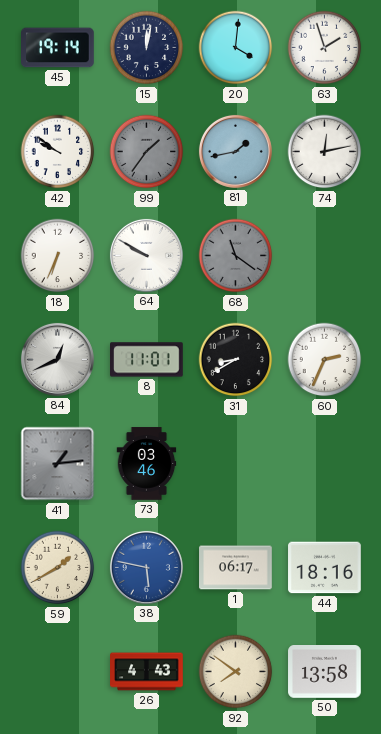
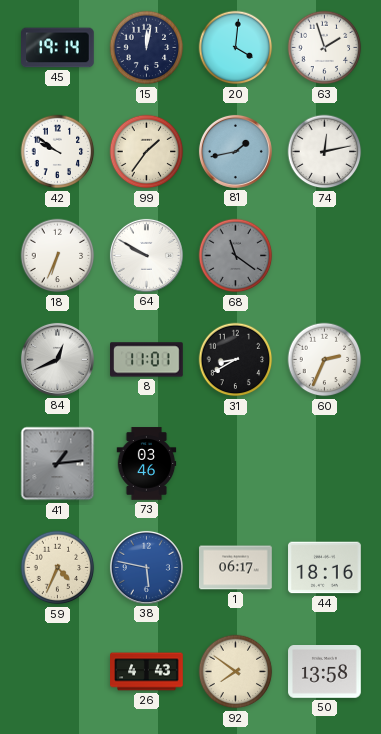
99 dial: grey -> cream
59: 1:40 -> 4:34
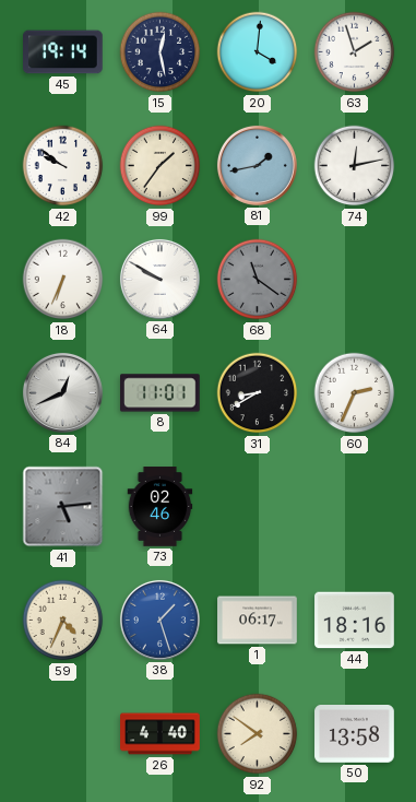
15: 12:02 -> 12:28
41: 1:14 -> 5:14
73: 03:46 -> 02:46
38: 5:47 -> 1:27
26: 4:43 -> 4:40
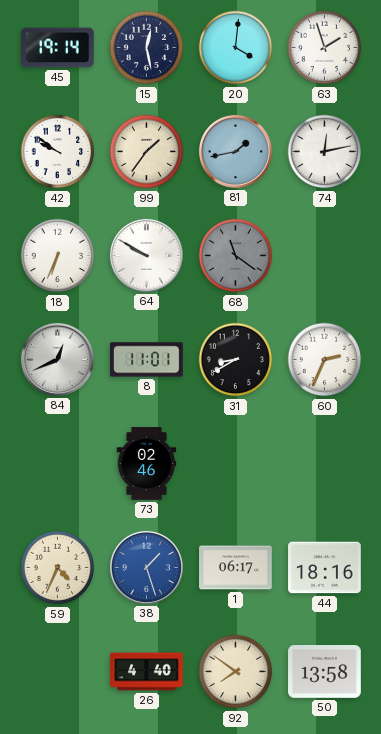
41: 5:14 -> none
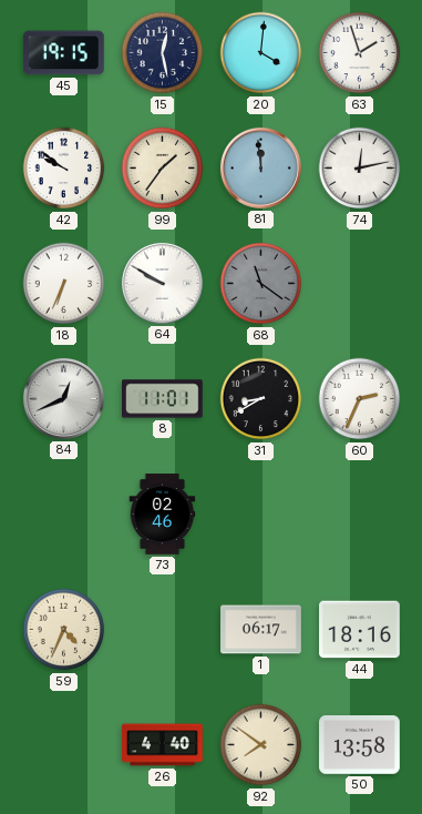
45: 19:14 -> 19:15
81: 1:43 -> 11:59
38: 1:27 -> none
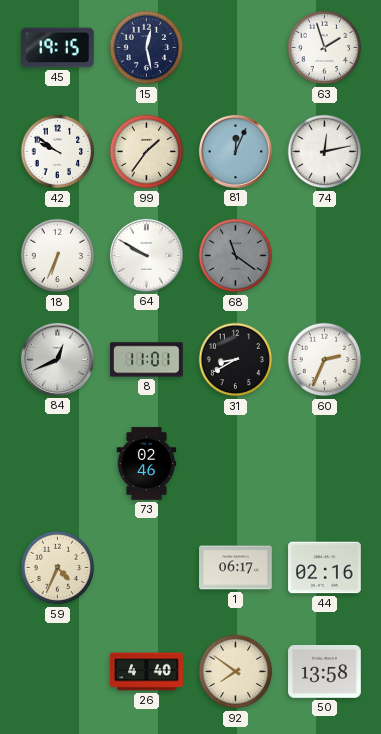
20: 4:01 -> none
81: 11:59 -> 12:04
44: 18:16 -> 02:16
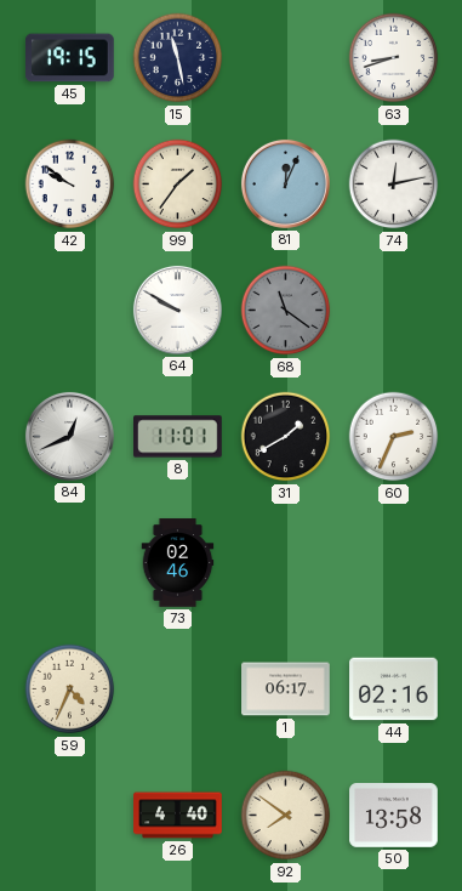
15: 12:28 -> 11:28
63: 1:57 -> 8:42
18: 6:34 -> none
31: 8:40 -> 1:40
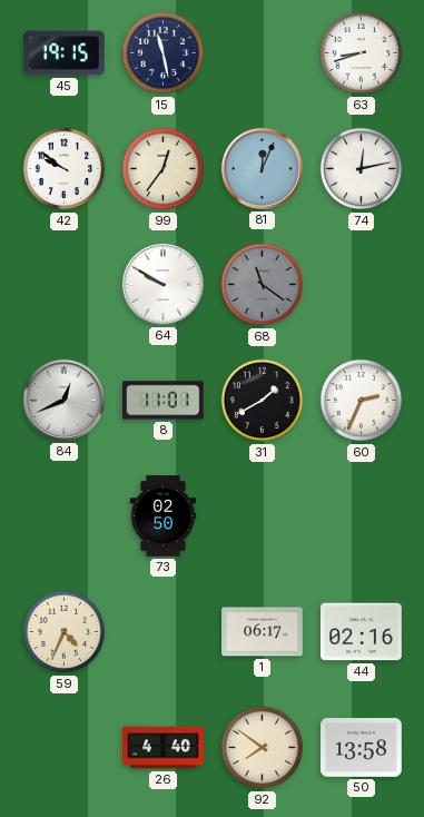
99: 1:36 -> 12:36
73: 02:46 -> 02:50
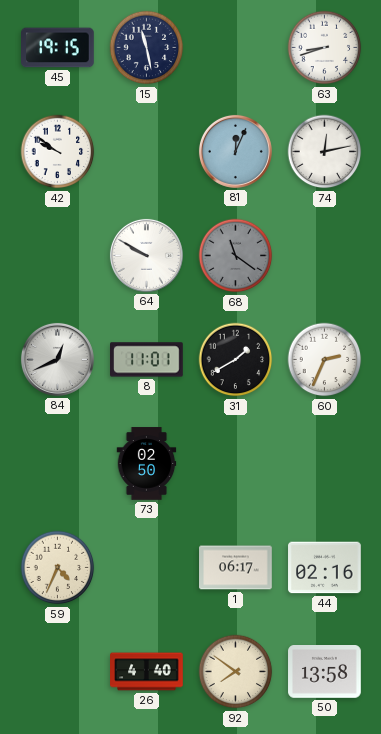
99: 12:36 -> none
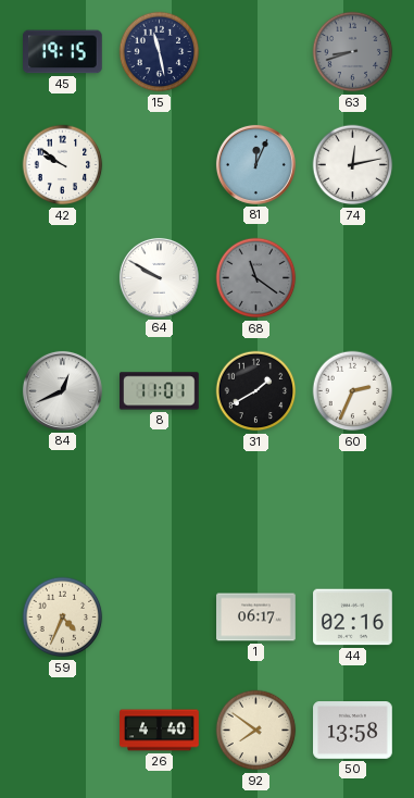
63 dial: white -> grey
73: 02:50 -> none
